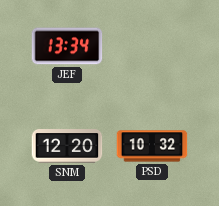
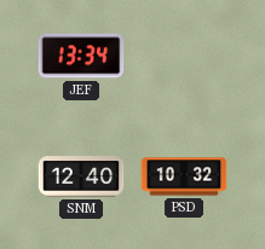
SNM: 12:20 -> 12:40
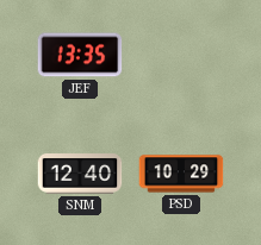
JEF: 13:34 -> 13:35
PSD: 10:32 -> 10:29
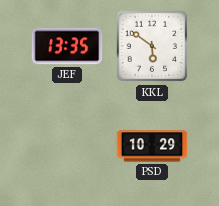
KKL: none -> 5:51
SNM: 12:40 -> none
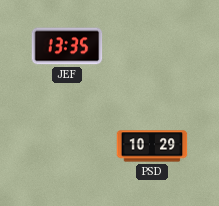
KKL: 5:51 -> none
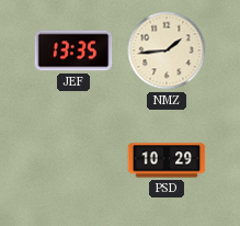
NMZ: none -> 1:44
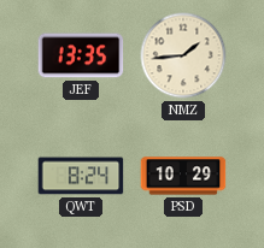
QWT: none -> 8:24
